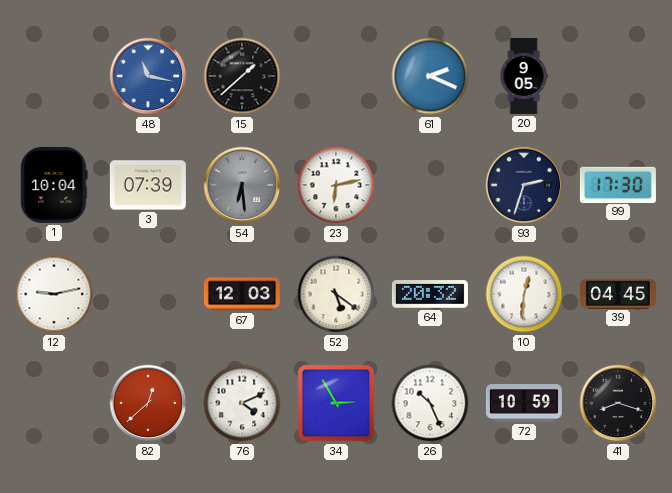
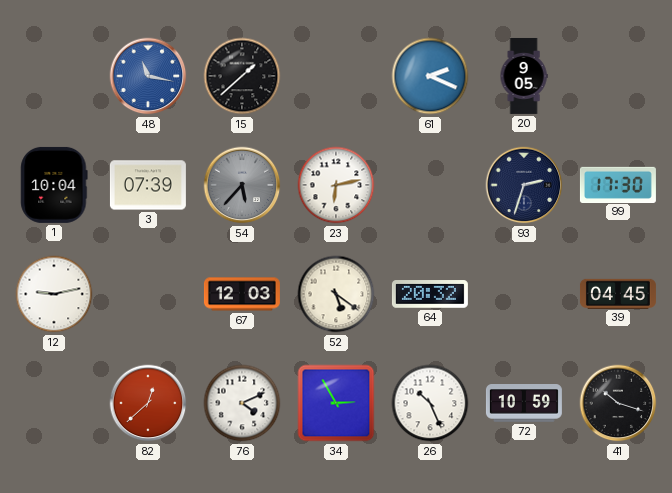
54: 6:29 -> 5:37
10: 12:31 -> none
41: 8:18 -> 10:18
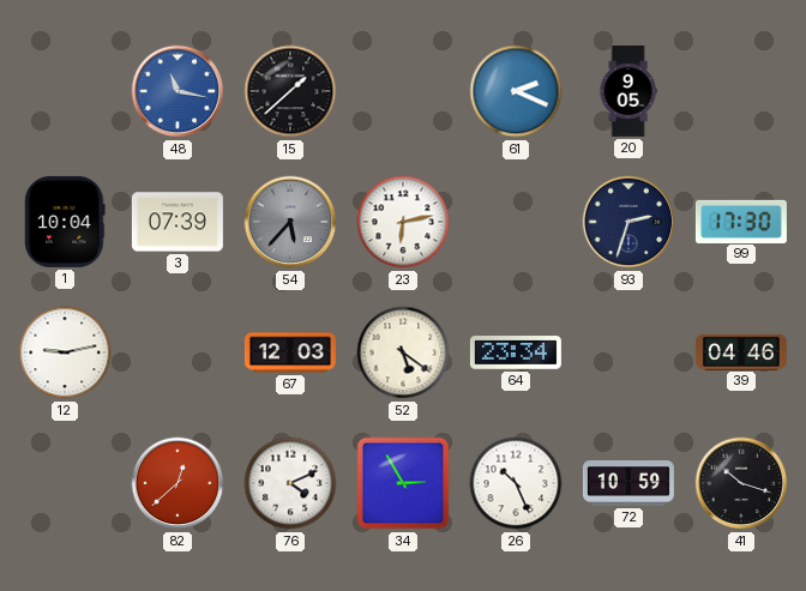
64: 20:32 -> 23:34
39: 04:45 -> 04:46
